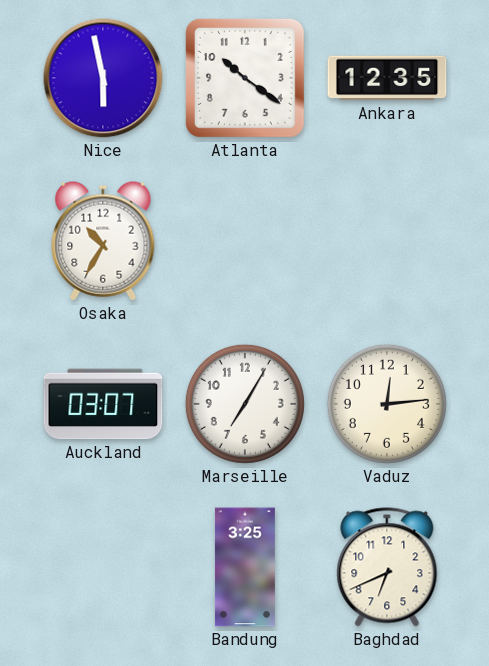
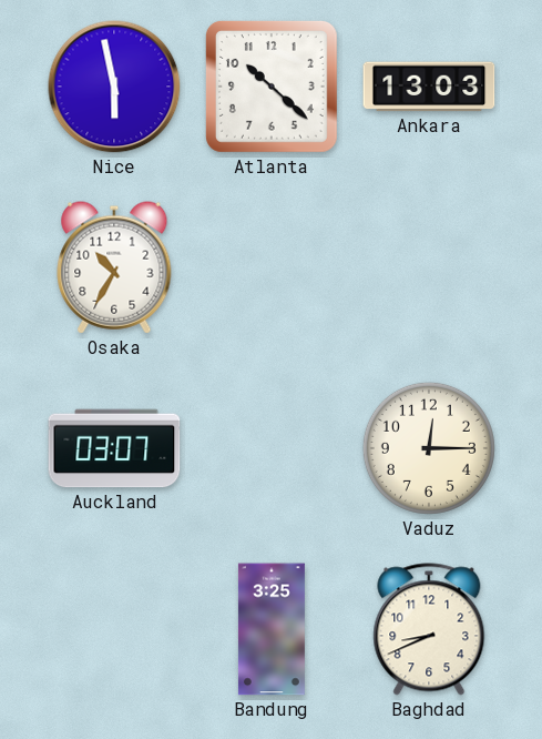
Atlanta: 10:21 -> 10:22
Ankara: 12:35 -> 13:03
Marseille: 7:05 -> none
Vaduz: 12:14 -> 12:15
Baghdad: 6:41 -> 8:41
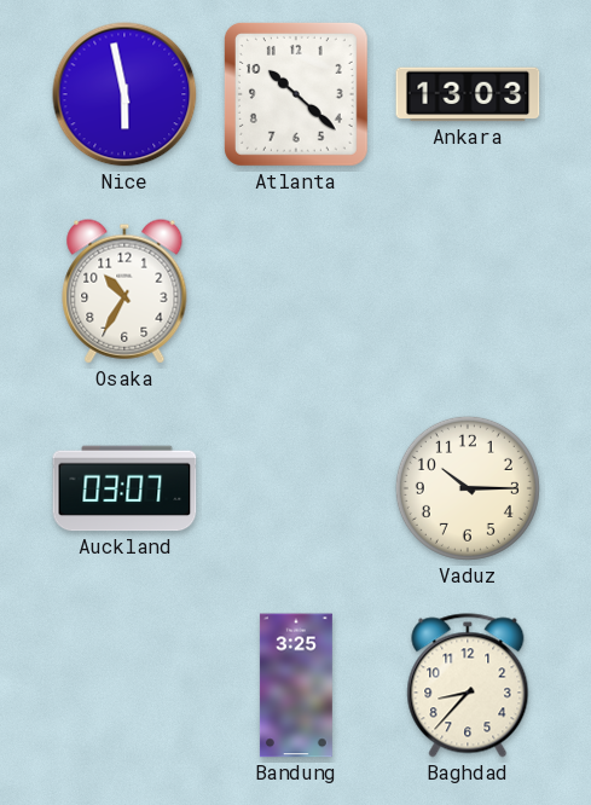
Vaduz: 12:15 -> 10:15
Baghdad: 8:41 -> 8:37
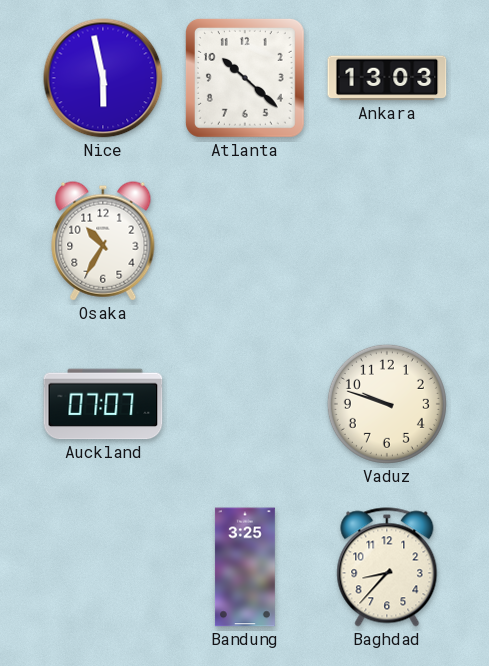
Auckland: 03:07 -> 07:07
Vaduz: 10:15 -> 9:48
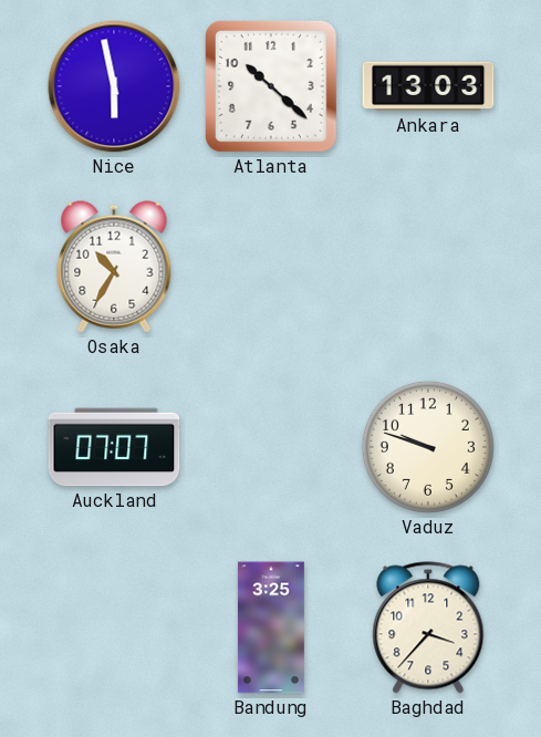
Baghdad: 8:37 -> 3:37
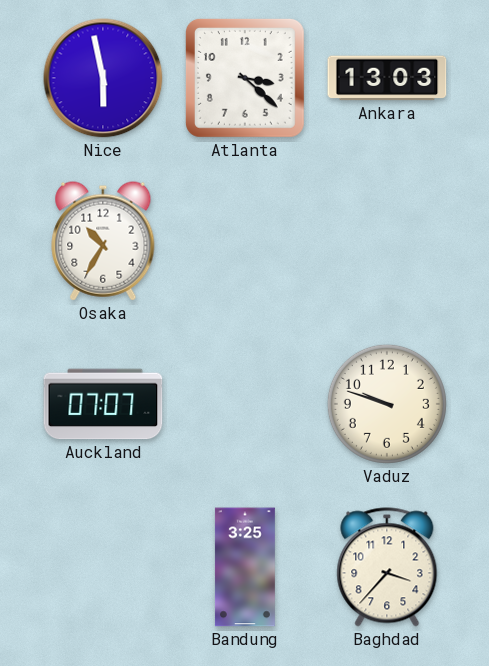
Atlanta: 10:22 -> 3:22
